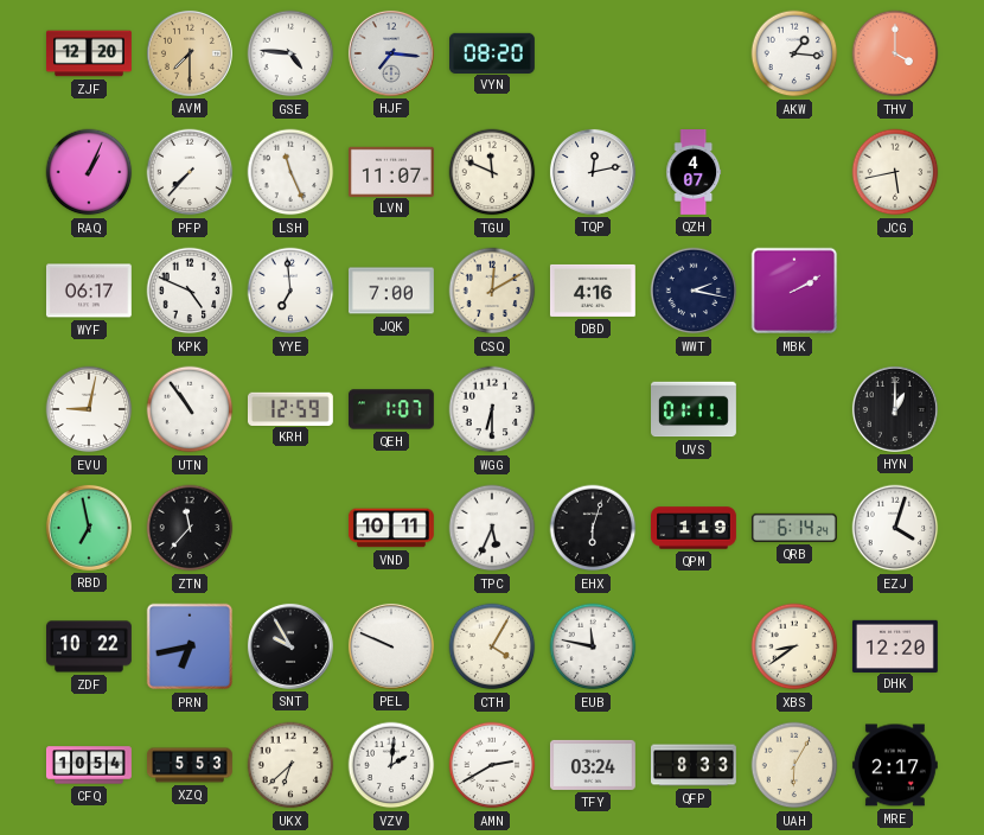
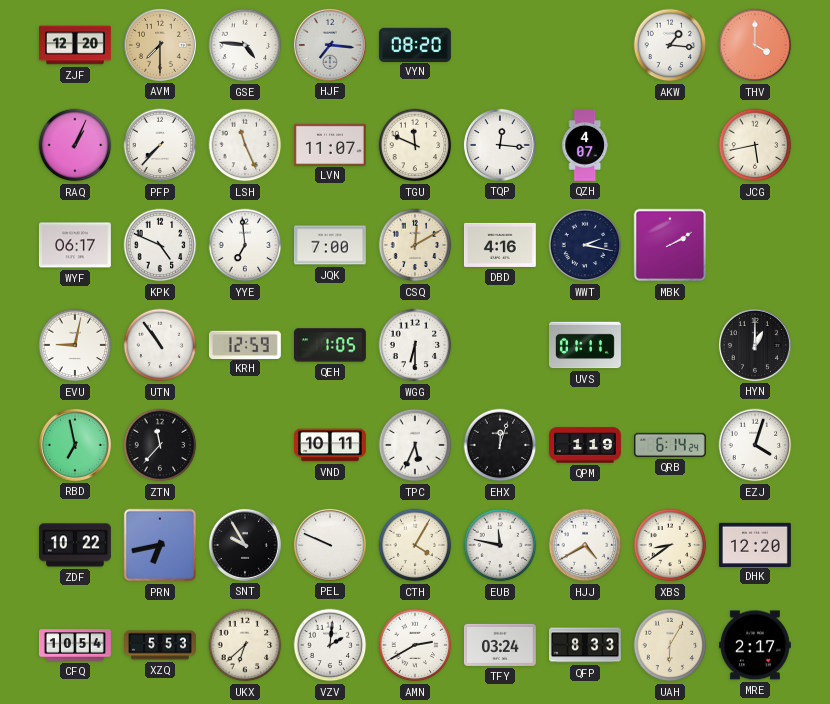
TQP: 12:13 -> 12:16
QEH: 1:07 -> 1:05
EHX: 6:03 -> 12:03
HJJ: none -> 4:40
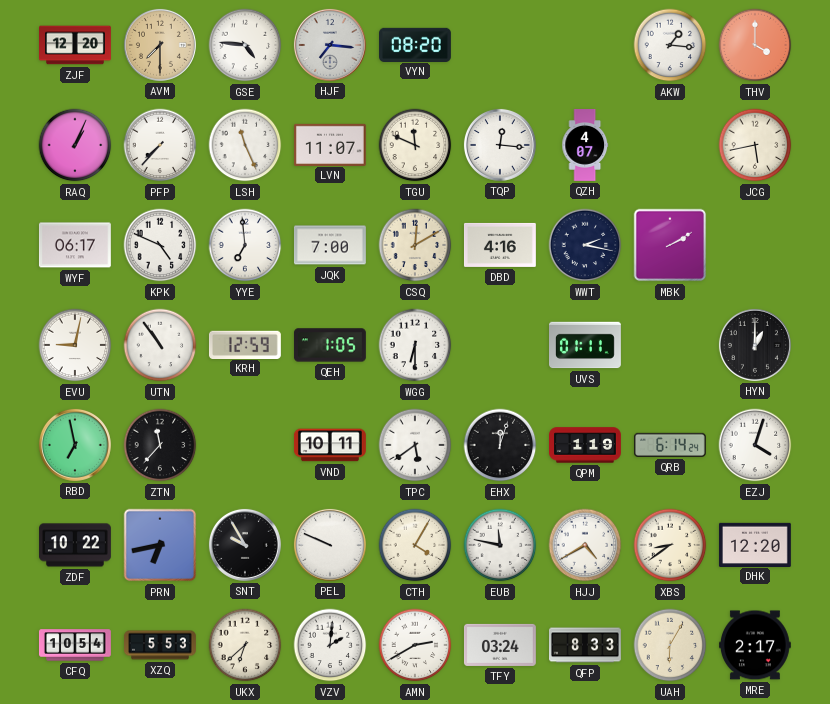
TPC: 5:34 -> 5:39
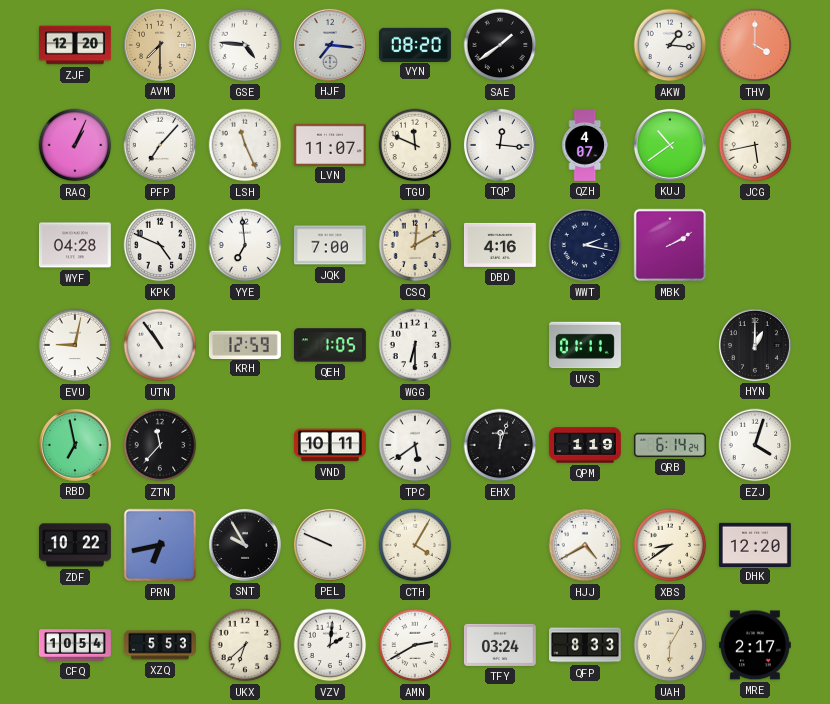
SAE: none -> 1:39
PFP: 7:37 -> 7:07
KUJ: none -> 10:39
WYF: 06:17 -> 04:28
EUB: 11:47 -> none
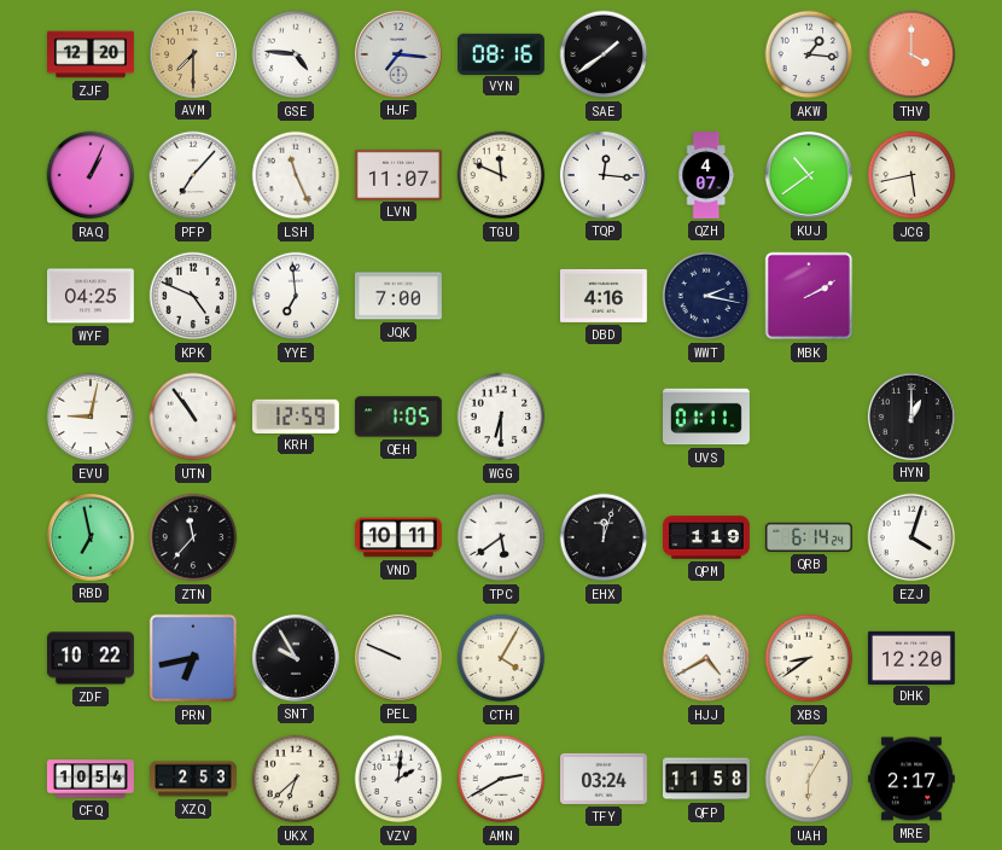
VYN: 08:20 -> 08:16
WYF: 04:28 -> 04:25
CSQ: 12:10 -> none
XZQ: 5:53 -> 2:53
QFP: 8:33 -> 11:58
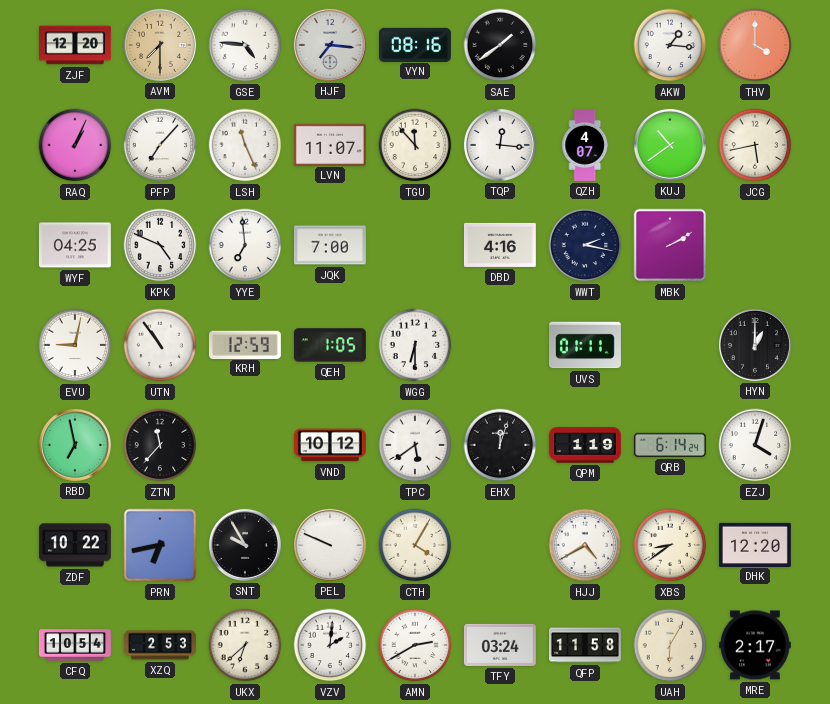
TGU: 11:49 -> 11:53
VND: 10:11 -> 10:12
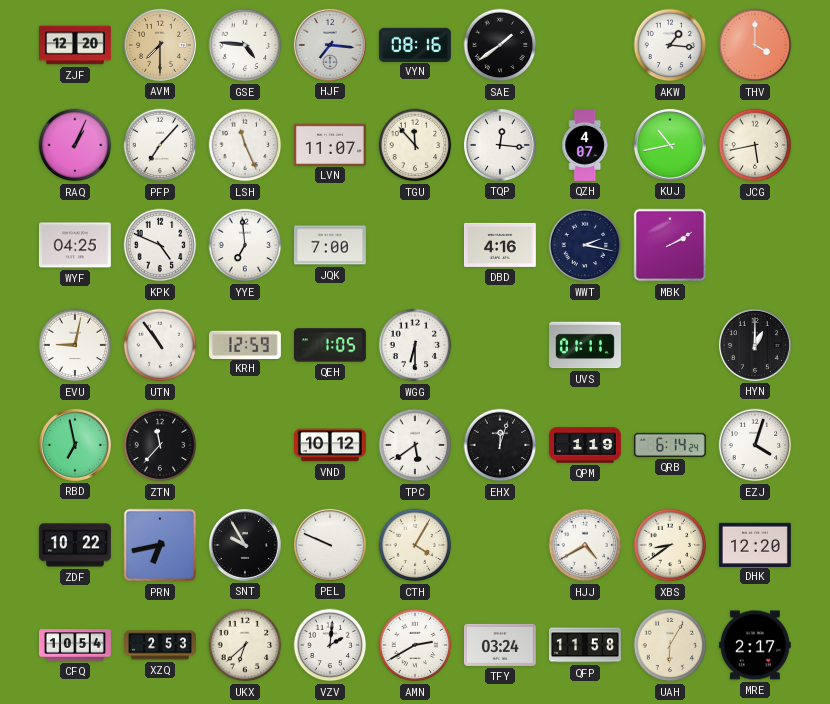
KUJ: 10:39 -> 10:43
